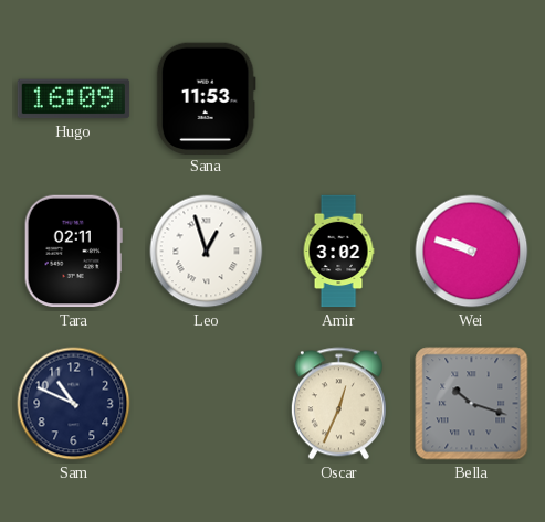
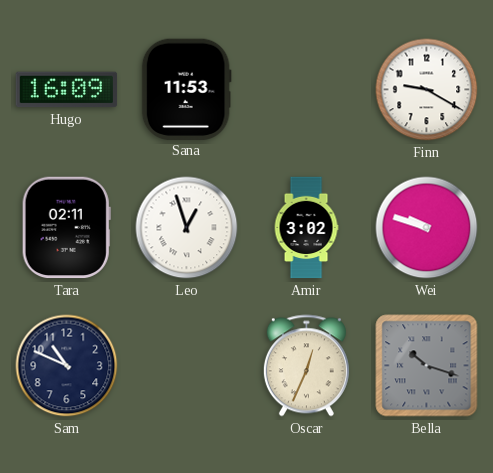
Finn: none -> 9:20
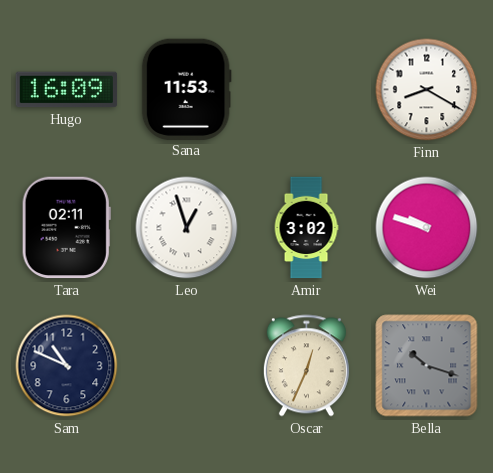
Finn: 9:20 -> 8:20
